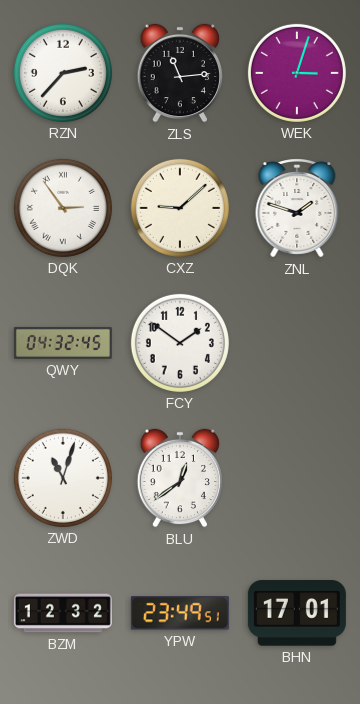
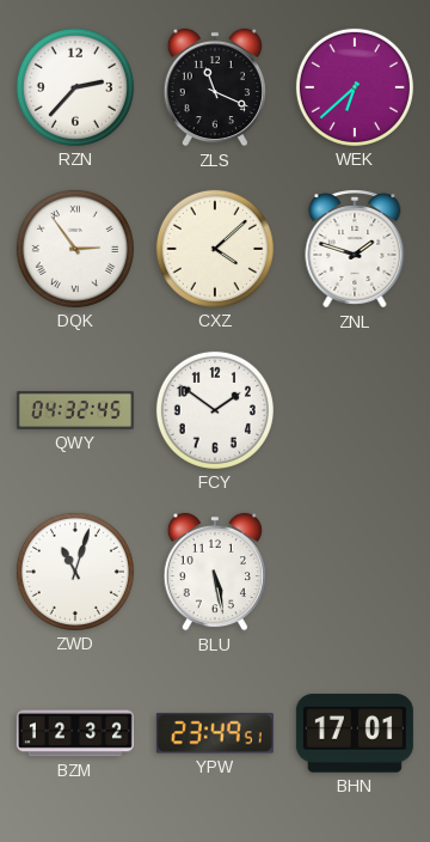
ZLS: 11:14 -> 11:19
WEK: 3:03 -> 6:38
CXZ: 9:08 -> 4:08
BLU: 12:39 -> 5:28
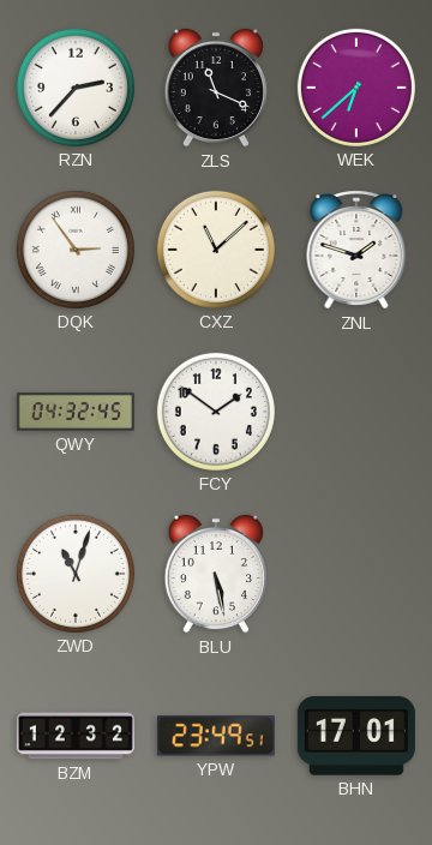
CXZ: 4:08 -> 11:08
